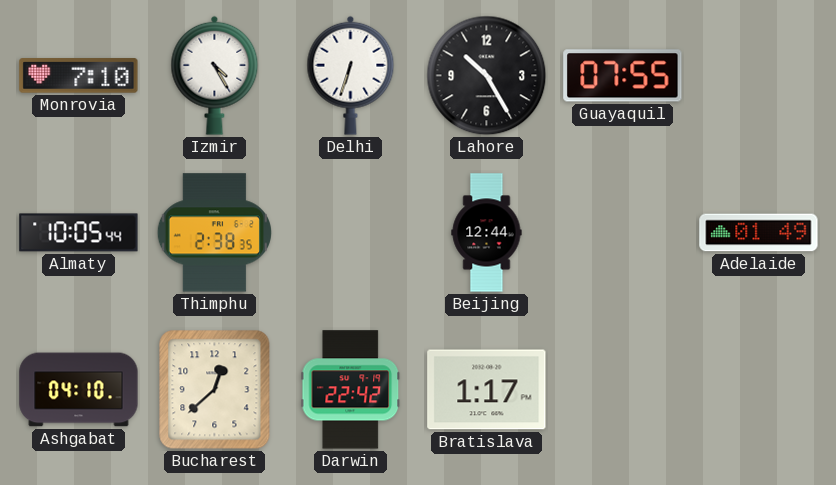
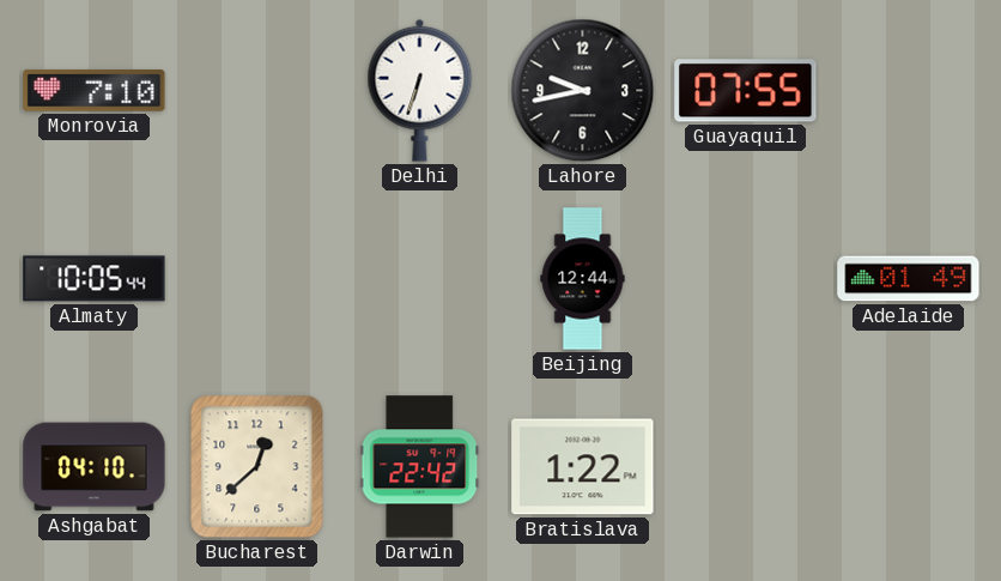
Izmir: 4:25 -> none
Lahore: 10:25 -> 9:43
Thimphu: 2:38 -> none
Bratislava: 1:17 -> 1:22
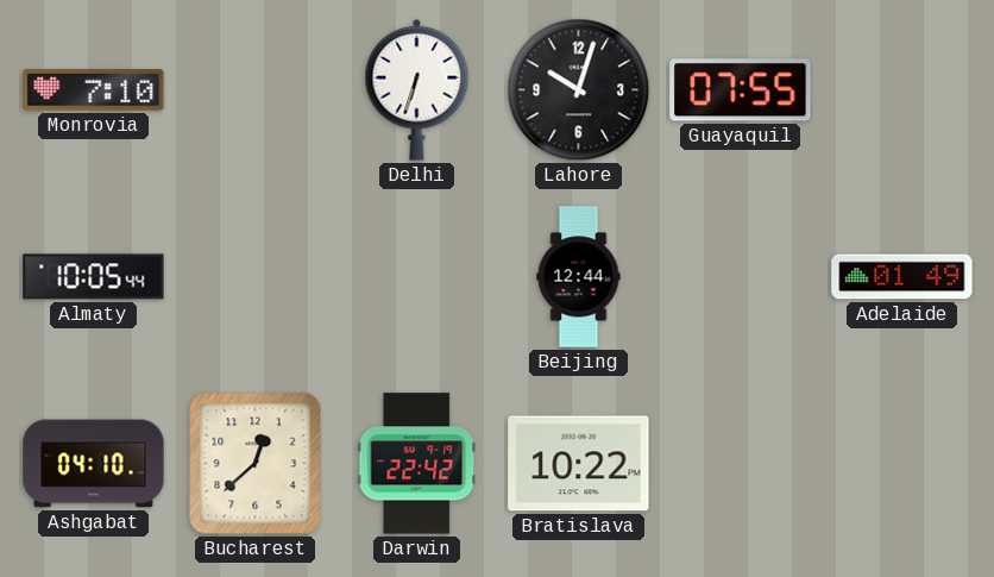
Lahore: 9:43 -> 10:03
Bratislava: 1:22 -> 10:22
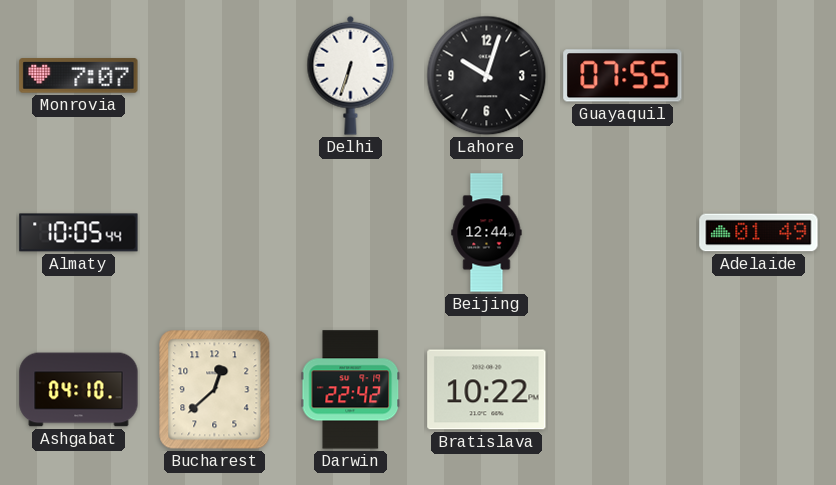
Monrovia: 7:10 -> 7:07
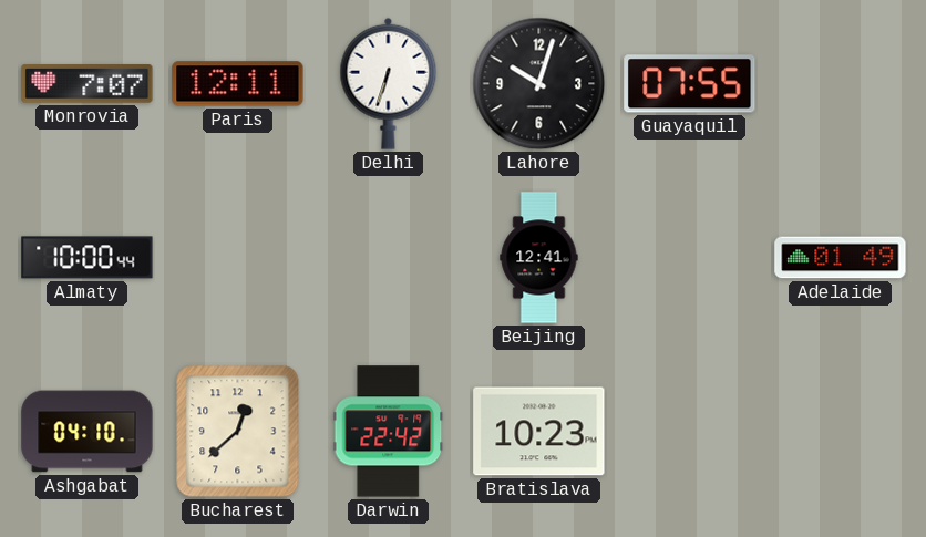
Paris: none -> 12:11
Almaty: 10:05 -> 10:00
Beijing: 12:44 -> 12:41
Bratislava: 10:22 -> 10:23
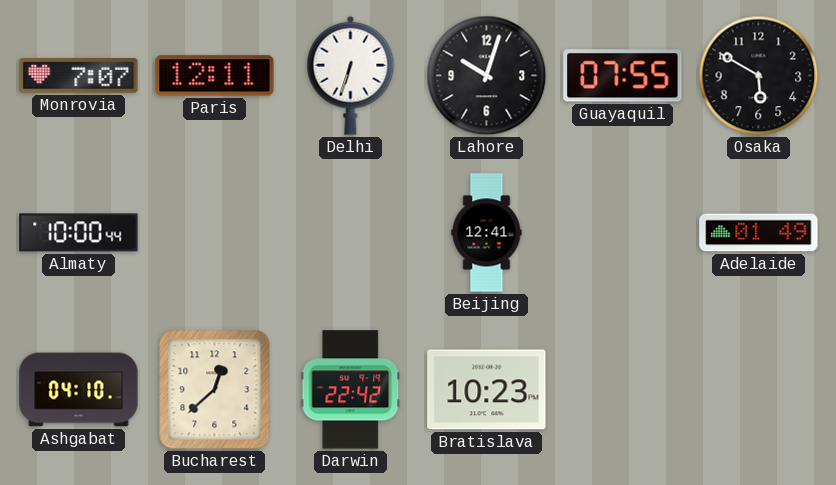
Osaka: none -> 5:50
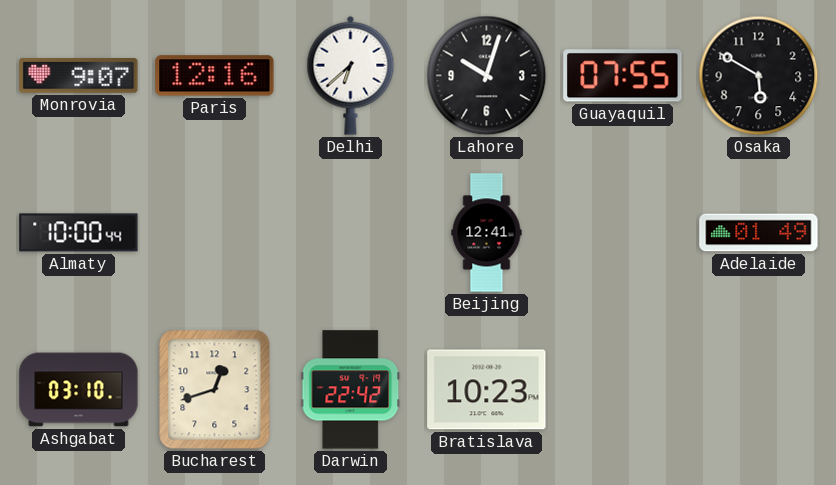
Monrovia: 7:07 -> 9:07
Paris: 12:11 -> 12:16
Delhi: 6:33 -> 6:38
Ashgabat: 04:10 -> 03:10
Bucharest: 12:38 -> 12:42
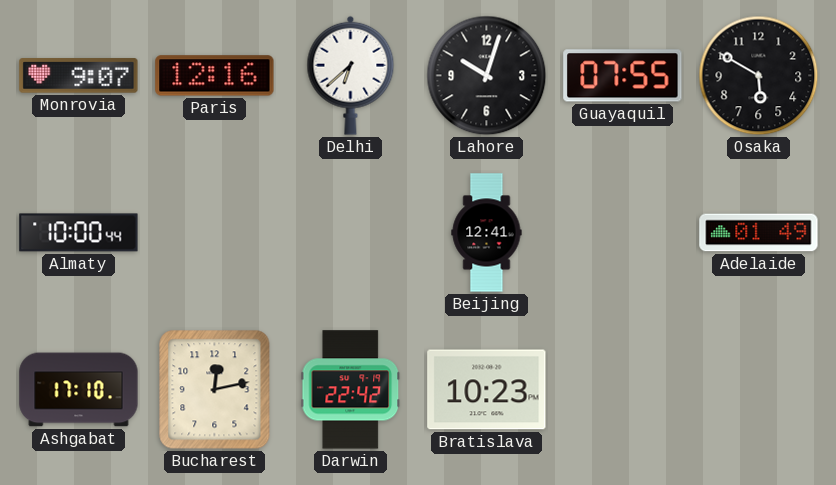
Ashgabat: 03:10 -> 17:10
Bucharest: 12:42 -> 12:13
